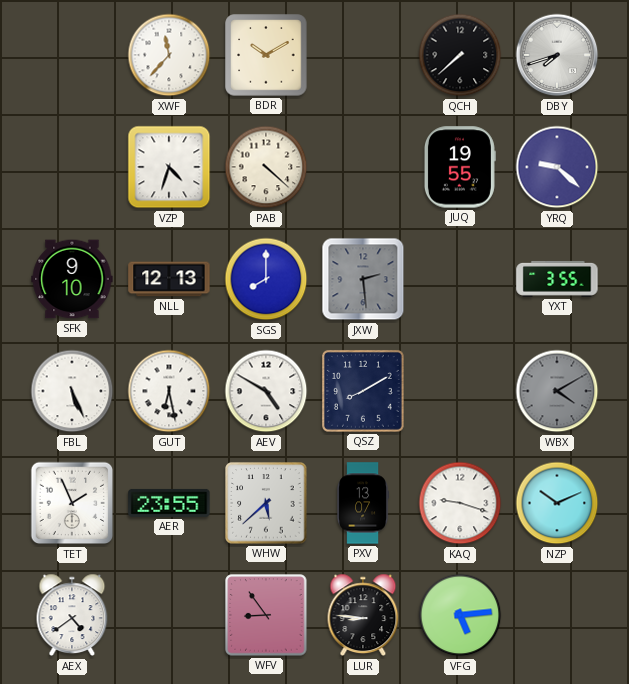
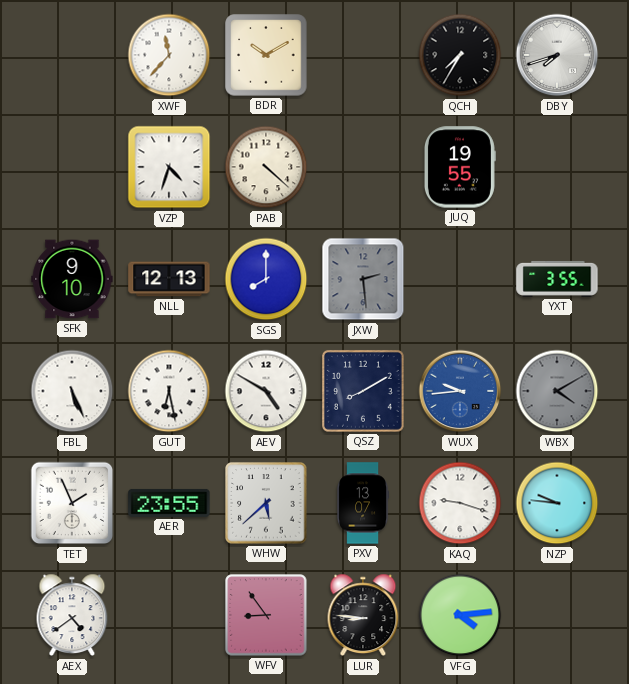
QCH: 7:38 -> 7:35
YRQ: 9:22 -> none
WUX: none -> 9:44
NZP: 10:11 -> 9:46
VFG: 5:14 -> 4:14
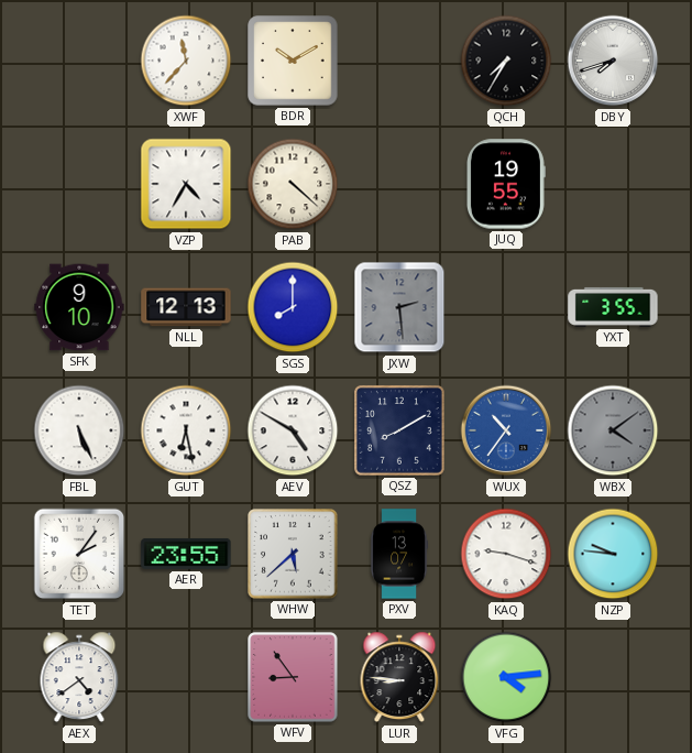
VZP: 4:33 -> 4:35
WUX: 9:44 -> 10:36
WBX: 4:10 -> 4:09
TET: 1:56 -> 2:06
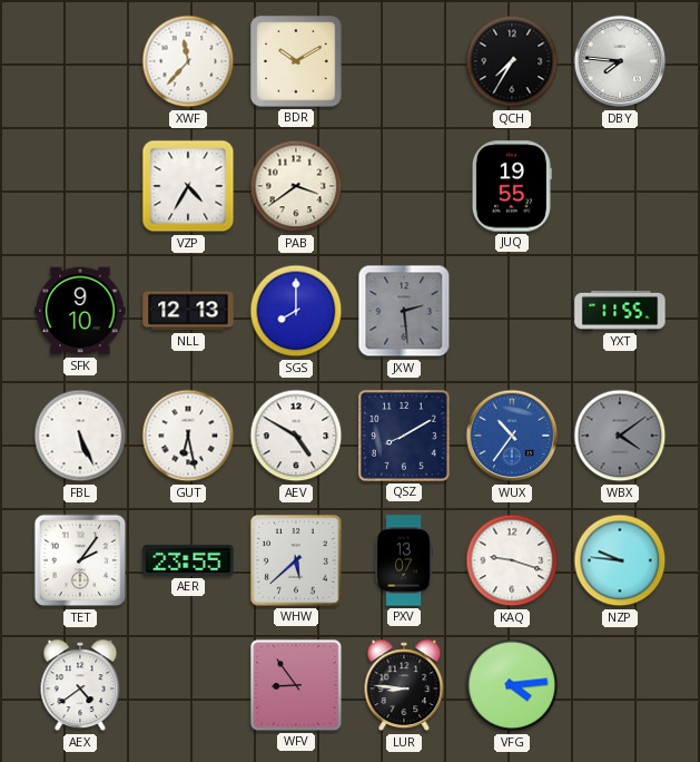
DBY: 7:42 -> 7:46
PAB: 4:22 -> 3:39
YXT: 3:55 -> 11:55
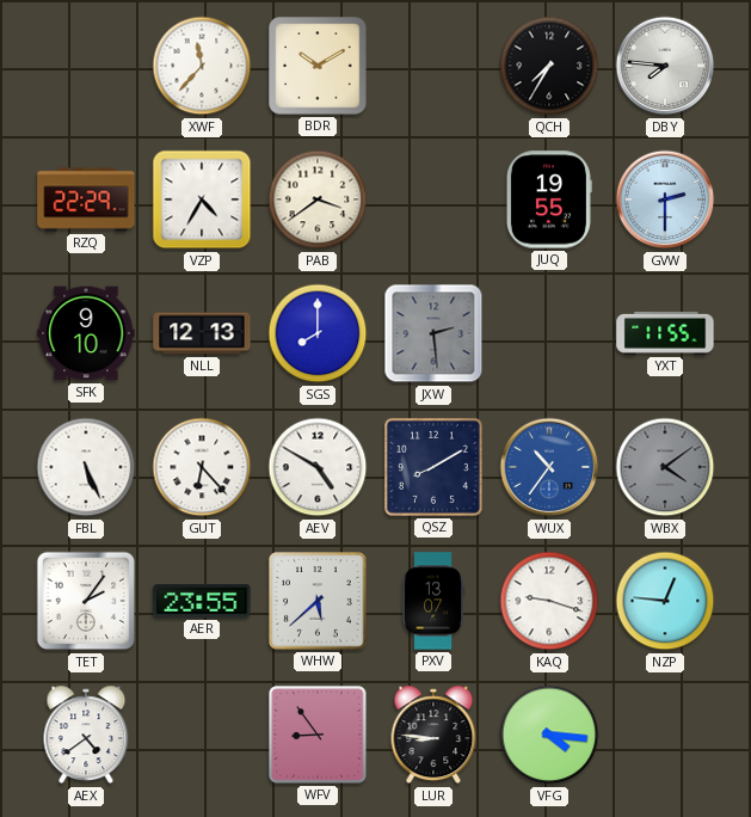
RZQ: none -> 22:29
GVW: none -> 2:30
GUT: 6:28 -> 6:23
NZP: 9:46 -> 12:46
VFG: 4:14 -> 4:16
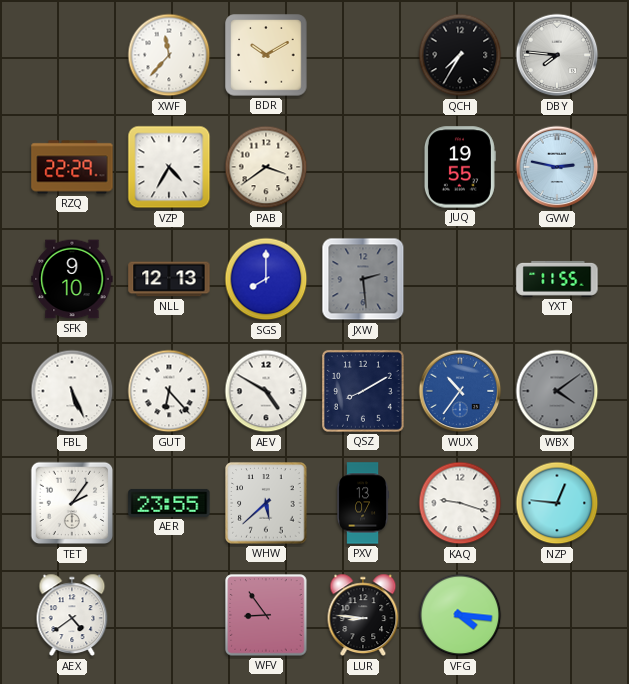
GVW: 2:30 -> 2:47
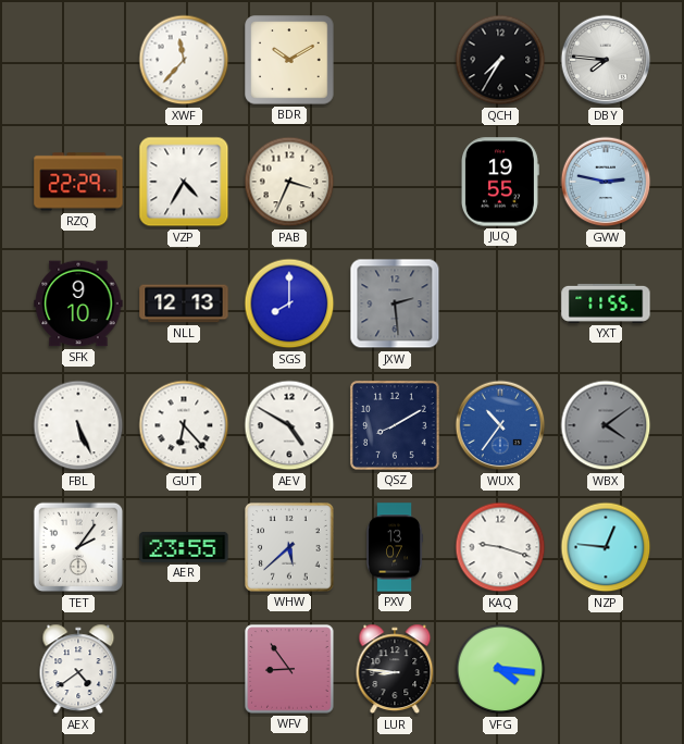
PAB: 3:39 -> 3:34
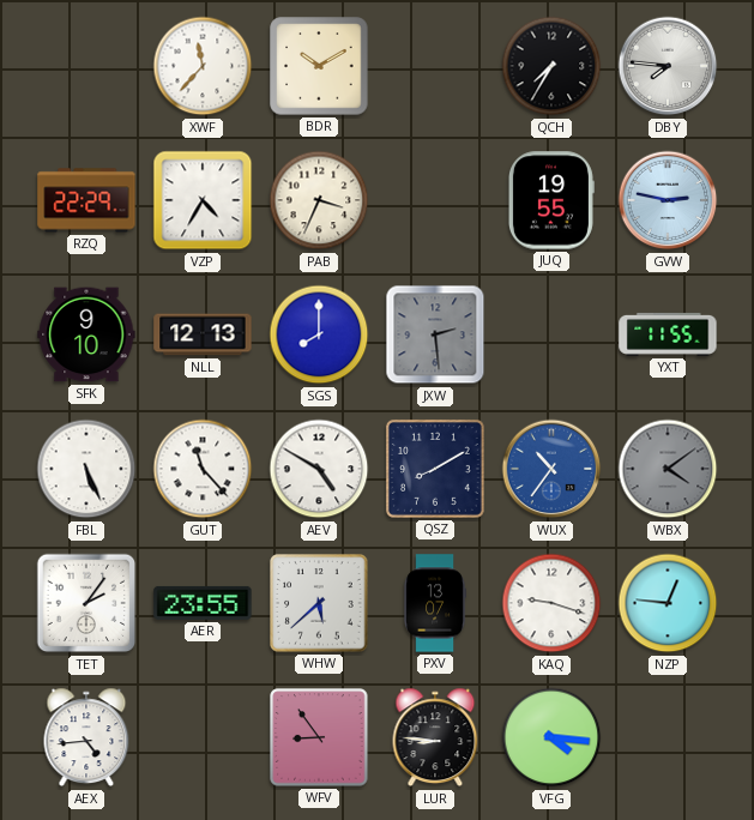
GUT: 6:23 -> 11:23
AEX: 4:39 -> 4:44
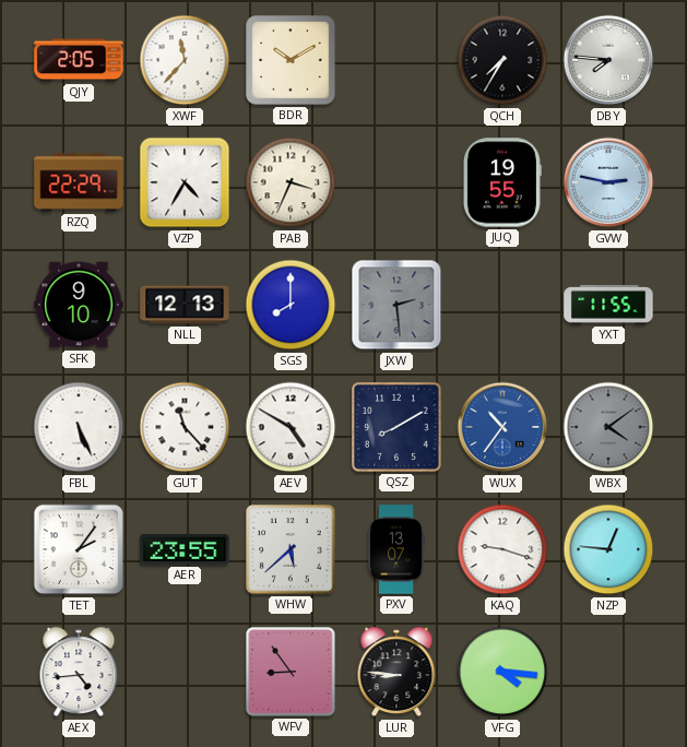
QJY: none -> 2:05
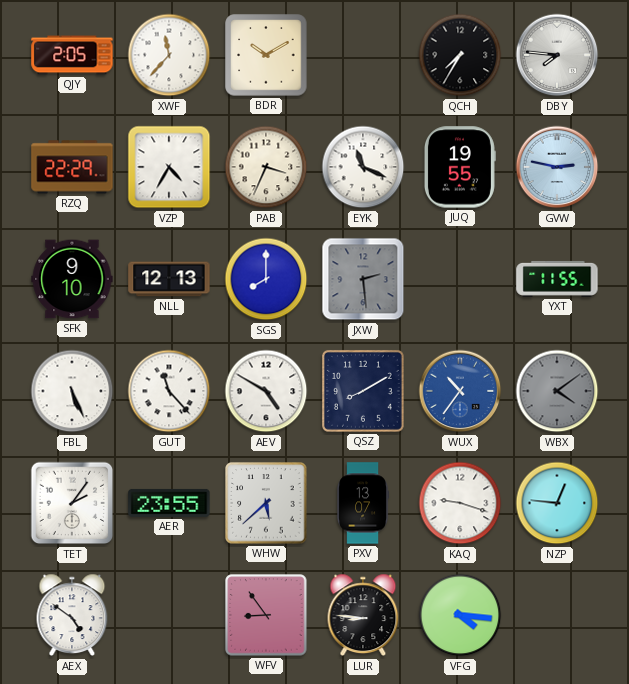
EYK: none -> 11:19
AEX: 4:44 -> 4:51
